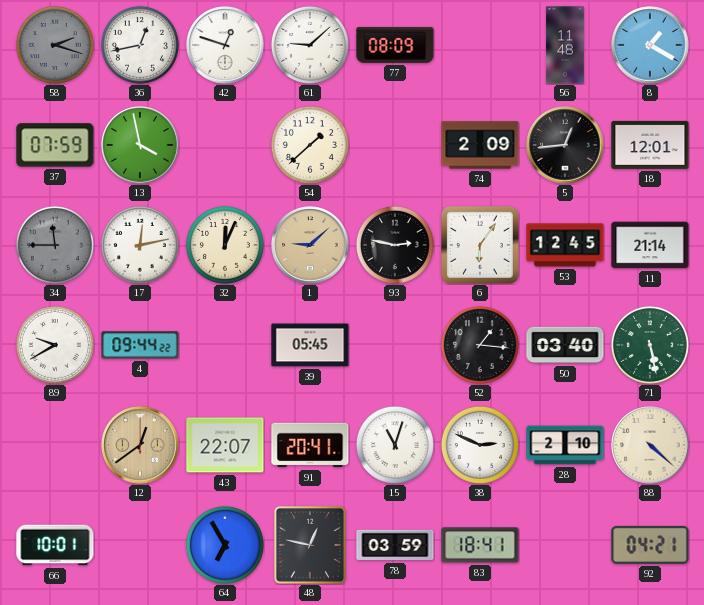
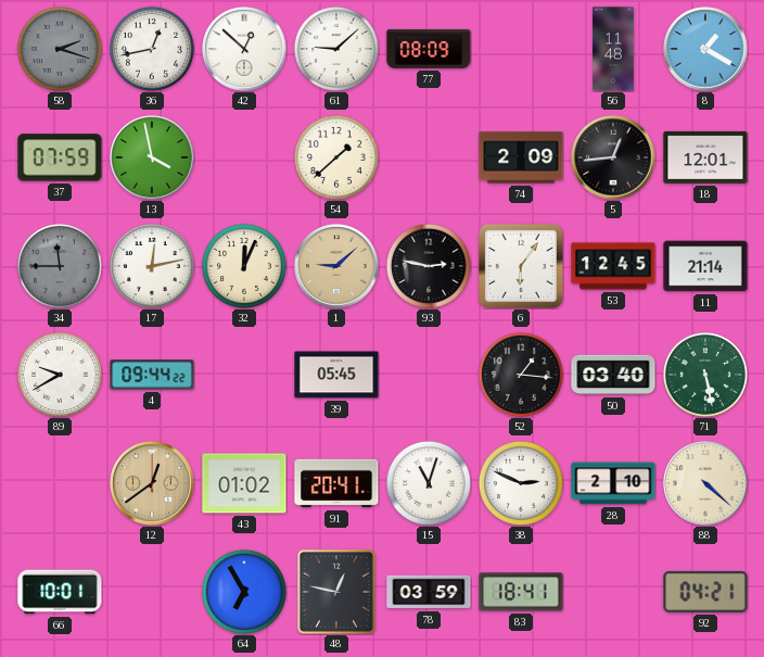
42: 12:48 -> 12:52
43: 22:07 -> 01:02
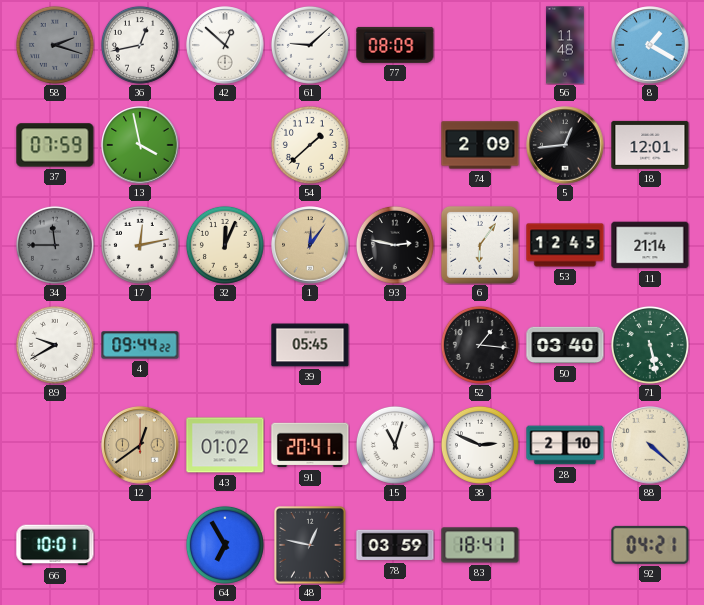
1: 9:08 -> 12:06
